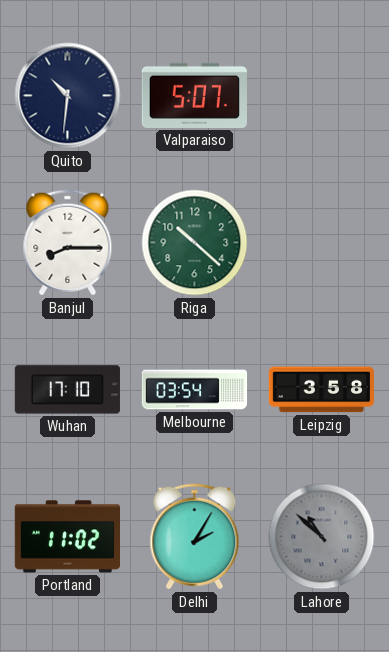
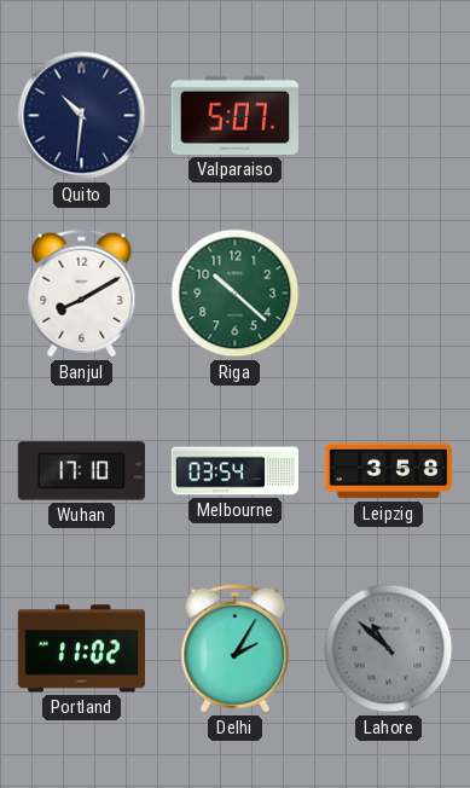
Banjul: 8:15 -> 8:10
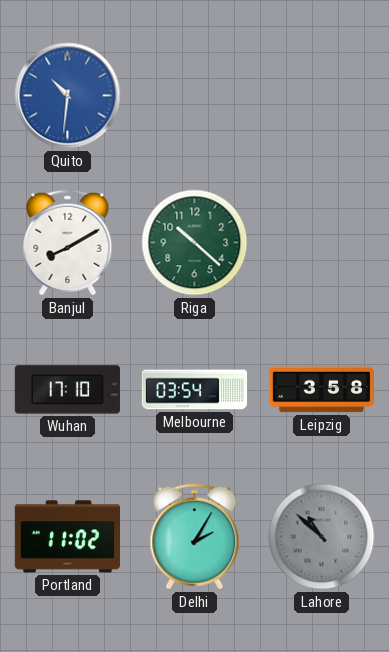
Quito dial: navy -> blue
Valparaiso: 5:07 -> none
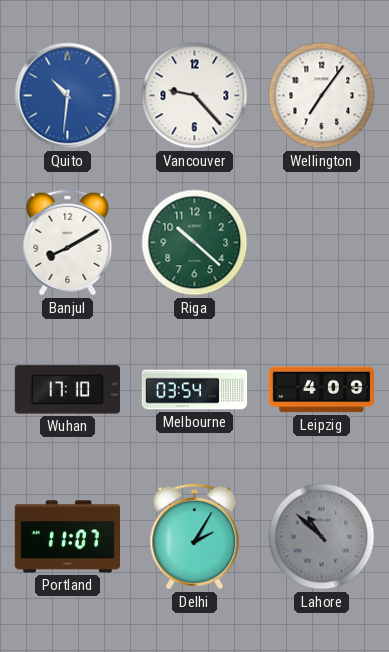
Vancouver: none -> 9:23
Wellington: none -> 7:06
Leipzig: 3:58 -> 4:09
Portland: 11:02 -> 11:07
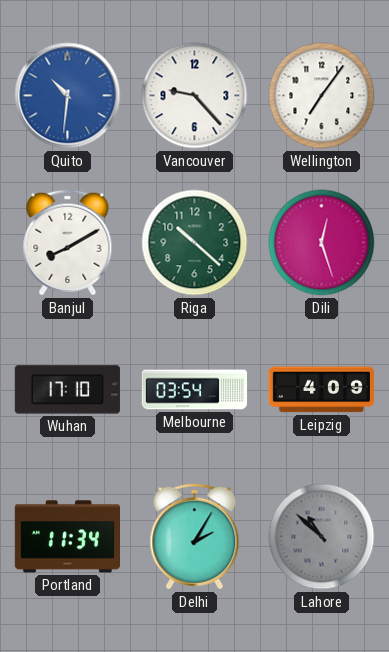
Dili: none -> 12:27
Portland: 11:07 -> 11:34
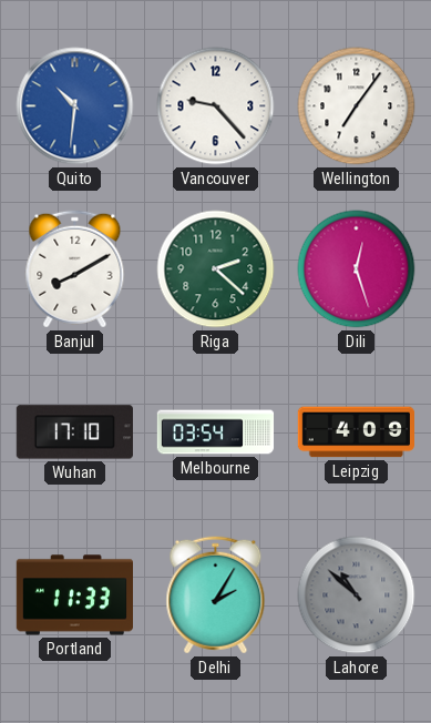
Riga: 10:22 -> 2:22
Portland: 11:34 -> 11:33
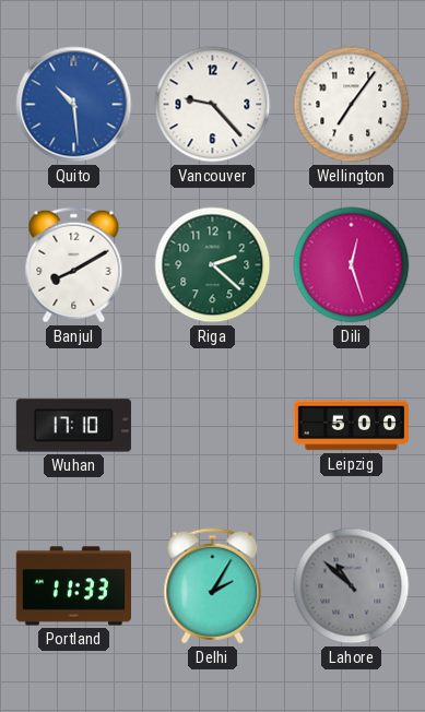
Quito: 10:31 -> 10:29
Melbourne: 03:54 -> none
Leipzig: 4:09 -> 5:00
